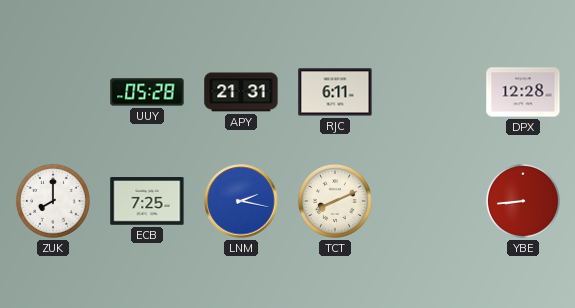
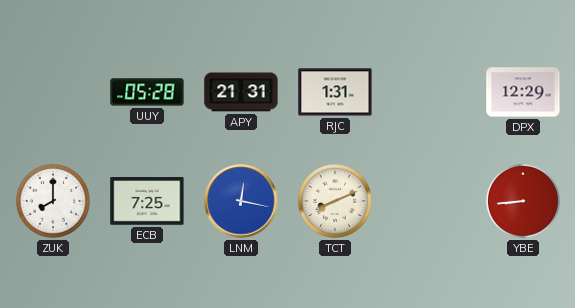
RJC: 6:11 -> 1:31
DPX: 12:28 -> 12:29
LNM: 2:17 -> 12:17
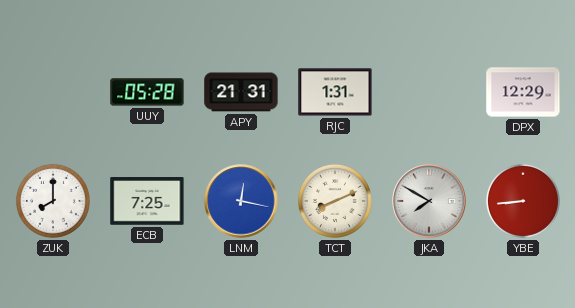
JKA: none -> 7:50
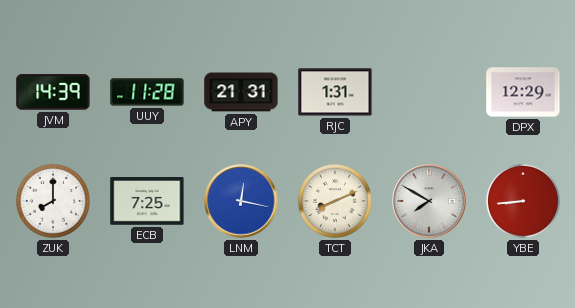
JVM: none -> 14:39
UUY: 05:28 -> 11:28
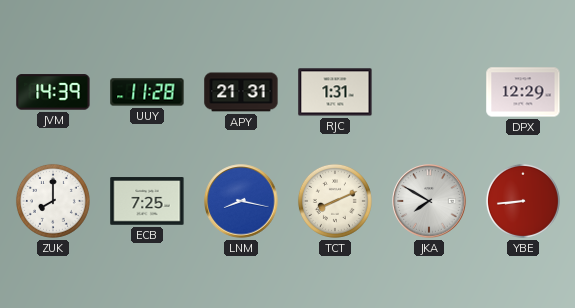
LNM: 12:17 -> 8:17
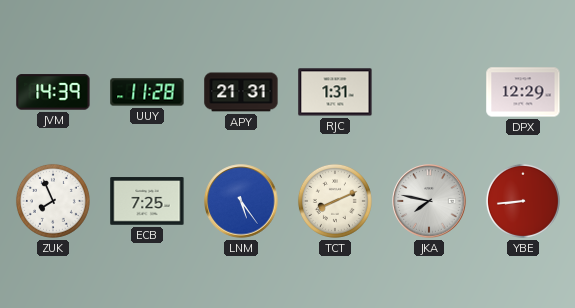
ZUK: 8:00 -> 7:56
LNM: 8:17 -> 5:24
JKA: 7:50 -> 7:47
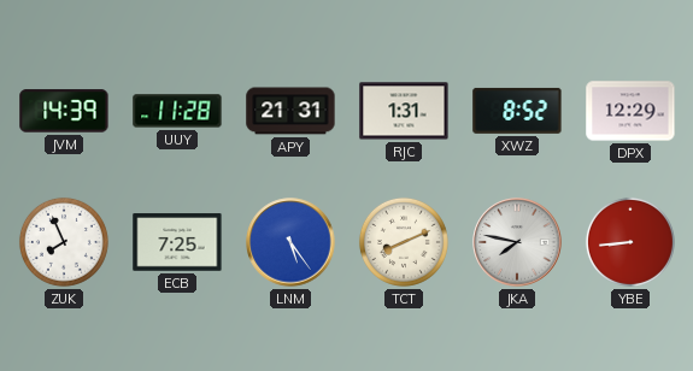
XWZ: none -> 8:52
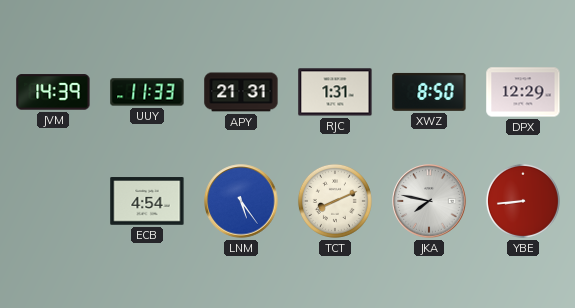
UUY: 11:28 -> 11:33
XWZ: 8:52 -> 8:50
ZUK: 7:56 -> none
ECB: 7:25 -> 4:54
